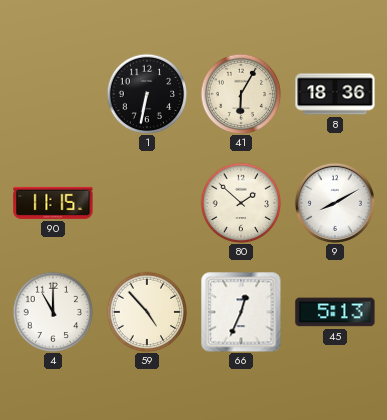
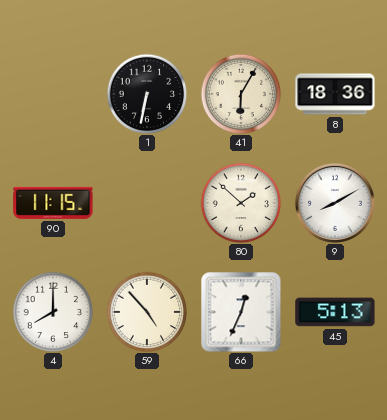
4: 11:00 -> 8:00
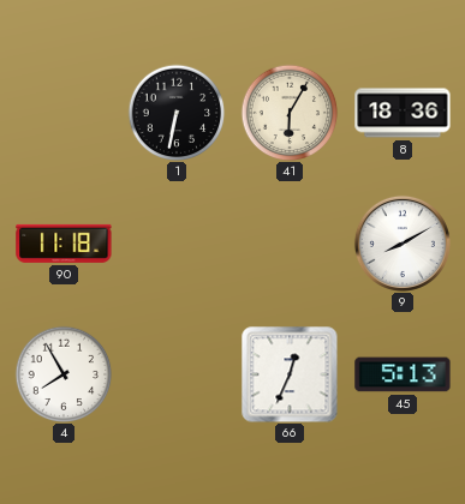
90: 11:15 -> 11:18
80: 1:52 -> none
4: 8:00 -> 7:55
59: 4:53 -> none
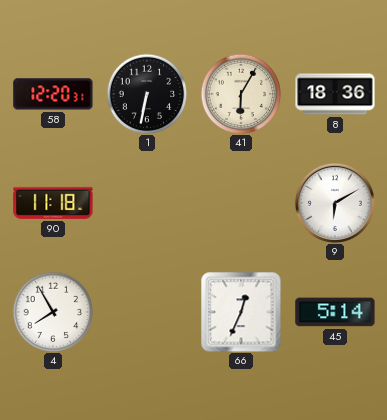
58: none -> 12:20
9: 8:10 -> 6:10
45: 5:13 -> 5:14
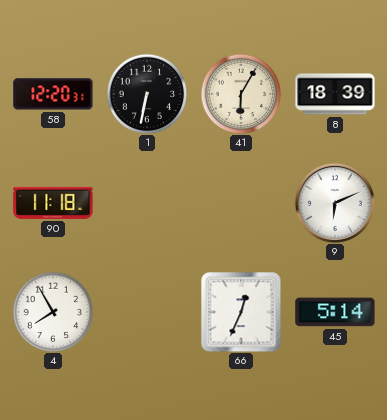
8: 18:36 -> 18:39
9: 6:10 -> 6:11
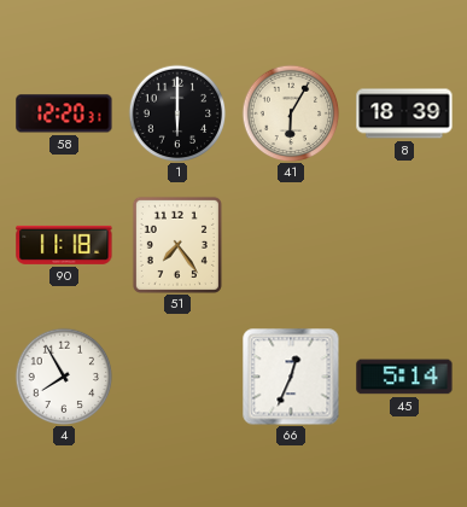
1: 6:32 -> 6:00
51: none -> 7:24
9: 6:11 -> none
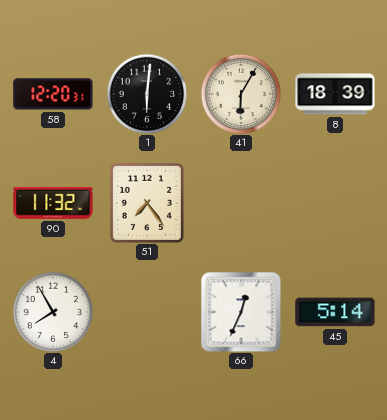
1: 6:00 -> 6:01
90: 11:18 -> 11:32
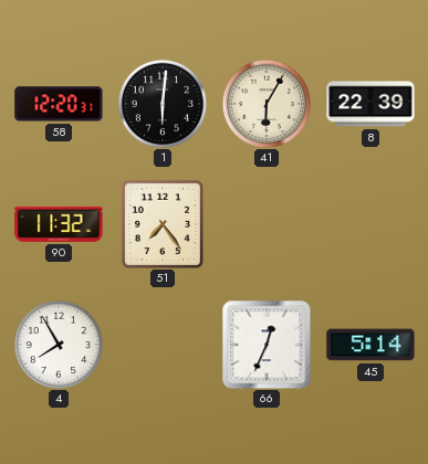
8: 18:39 -> 22:39
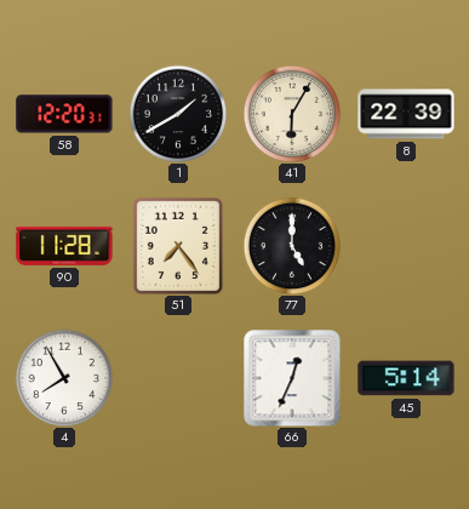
1: 6:01 -> 1:40
90: 11:32 -> 11:28
77: none -> 5:00
